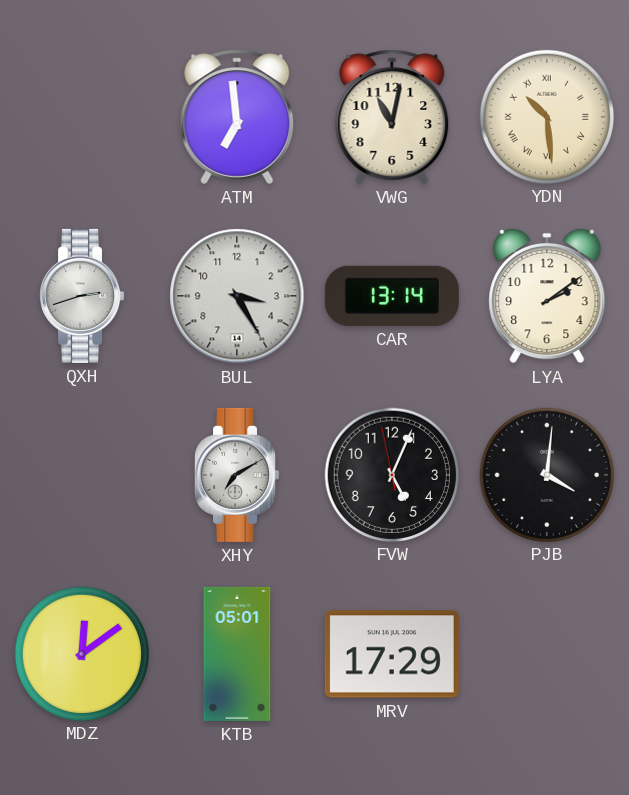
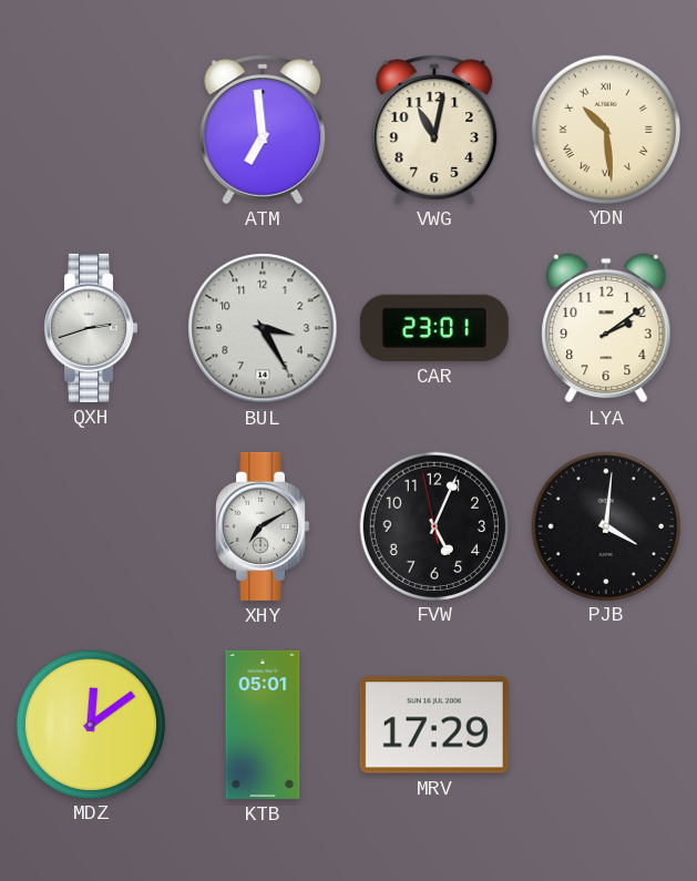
CAR: 13:14 -> 23:01
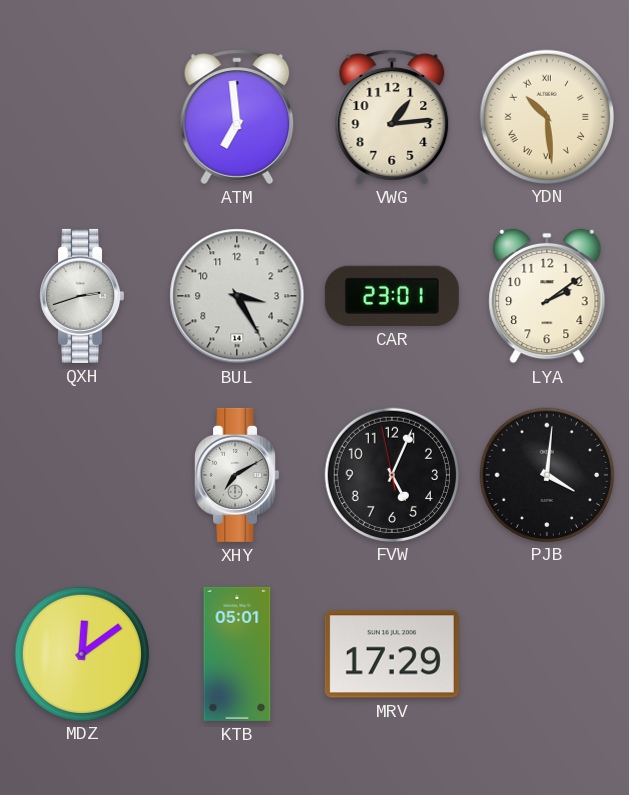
VWG: 11:02 -> 1:14
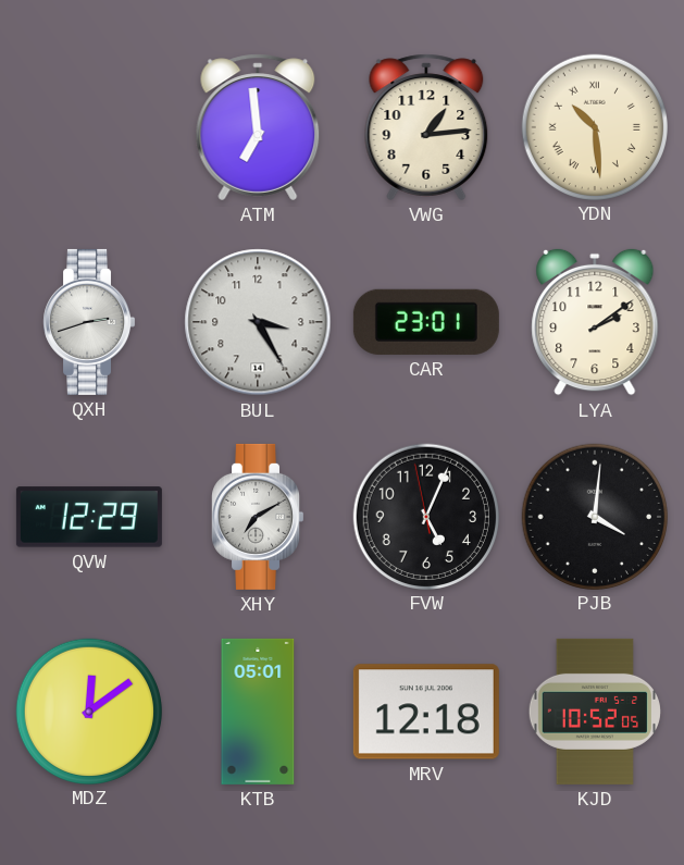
QVW: none -> 12:29
MRV: 17:29 -> 12:18
KJD: none -> 10:52
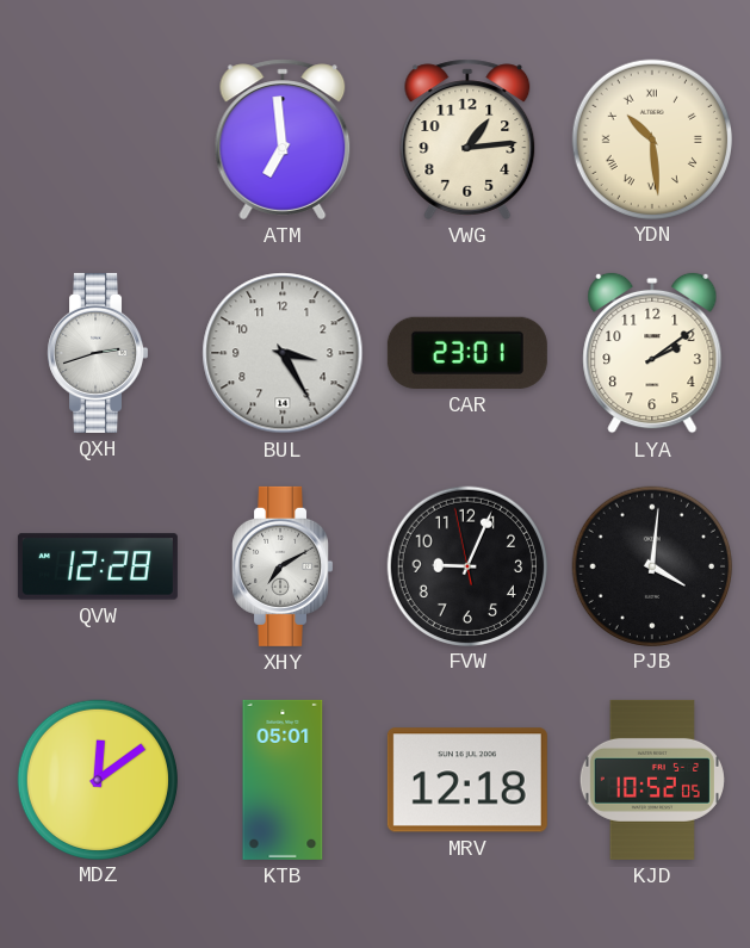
QVW: 12:29 -> 12:28
FVW: 5:03 -> 9:03
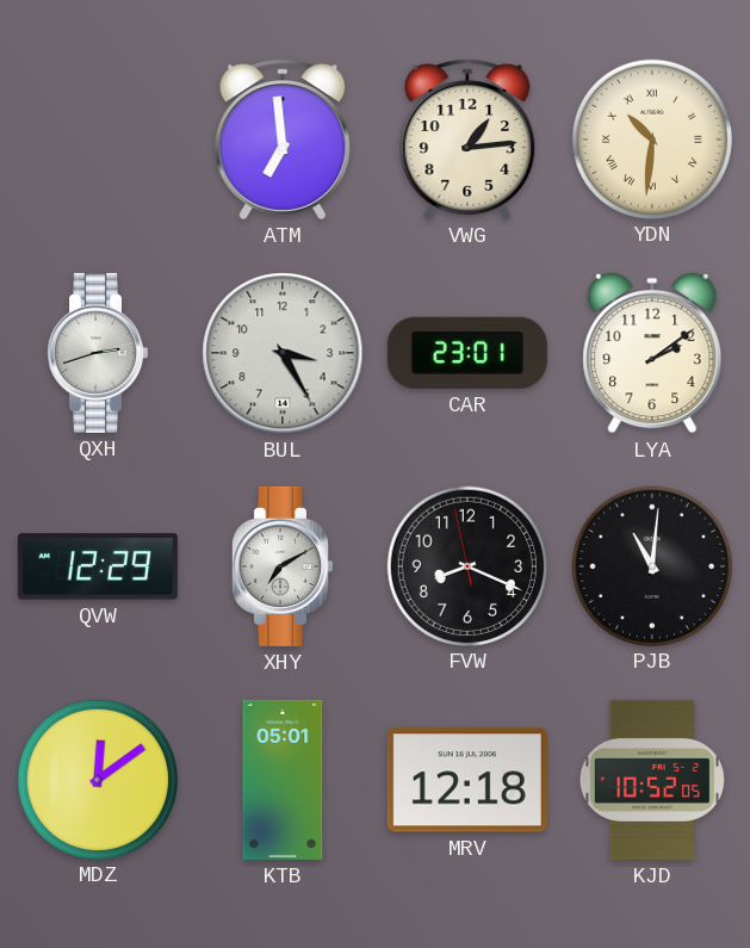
YDN: 10:29 -> 10:31
QVW: 12:28 -> 12:29
FVW: 9:03 -> 8:18
PJB: 4:01 -> 11:01
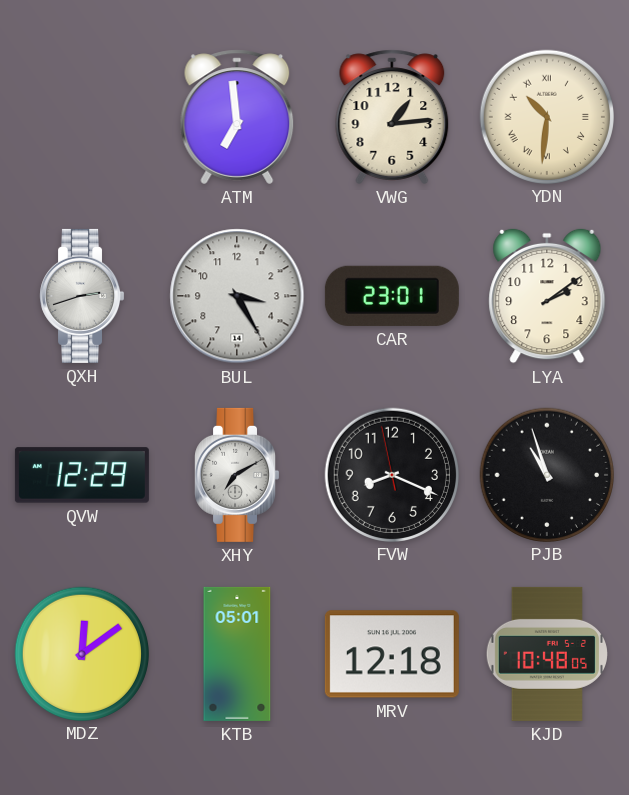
PJB: 11:01 -> 10:57
KJD: 10:52 -> 10:48
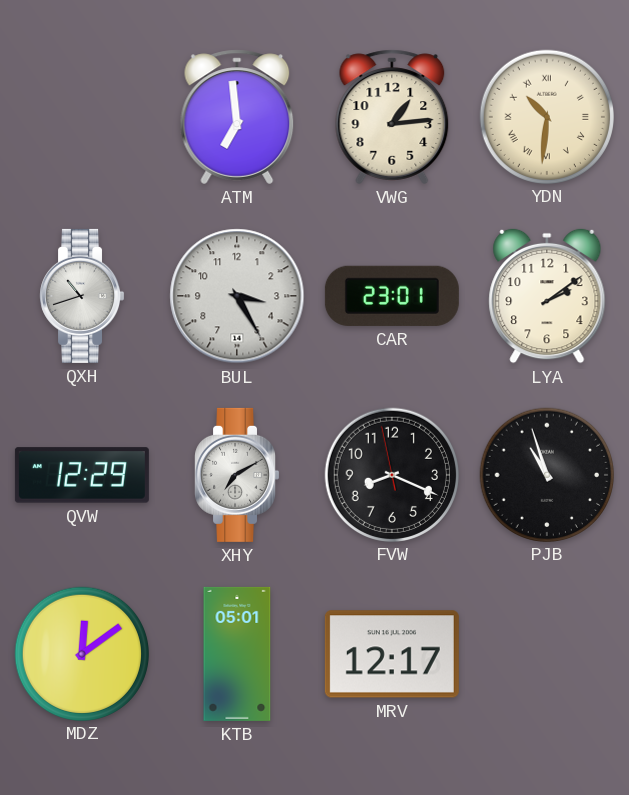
QXH: 2:42 -> 10:42
MRV: 12:18 -> 12:17
KJD: 10:48 -> none
